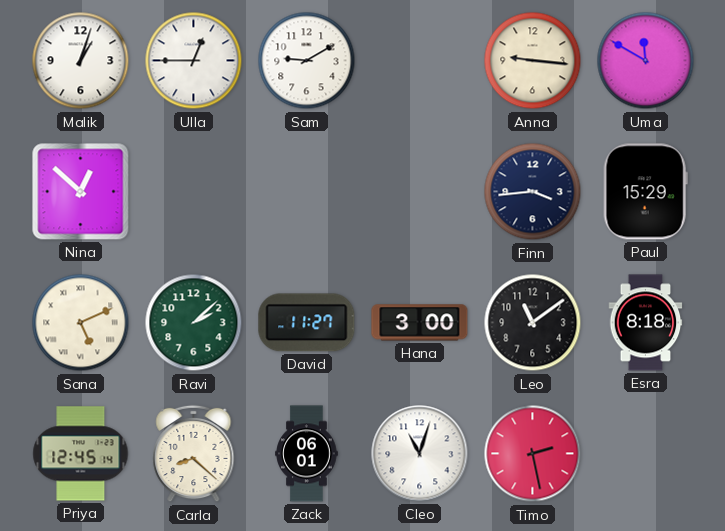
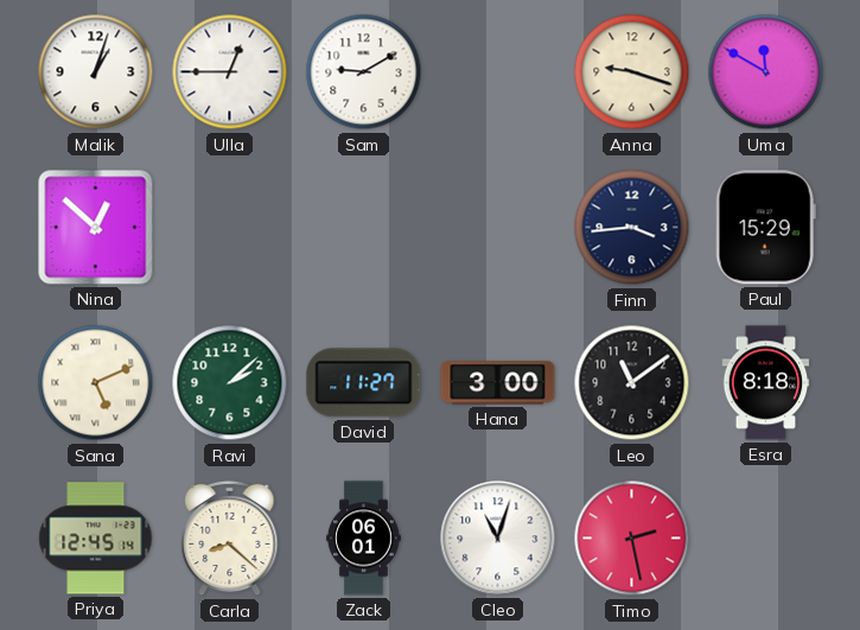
Anna: 9:16 -> 9:18
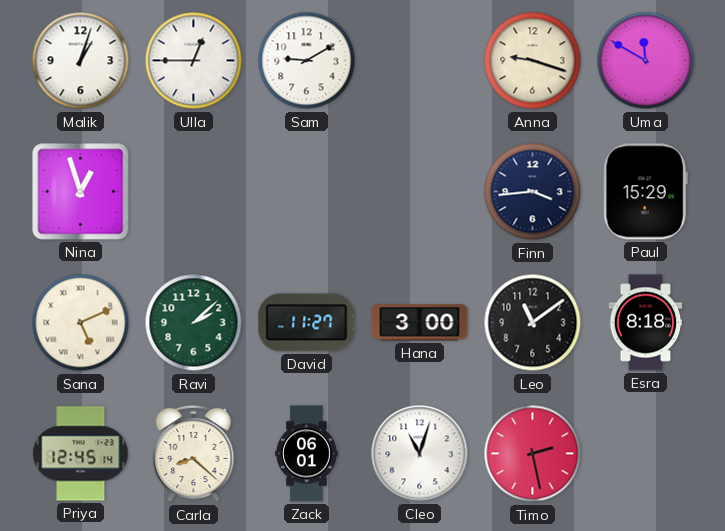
Nina: 12:52 -> 12:57
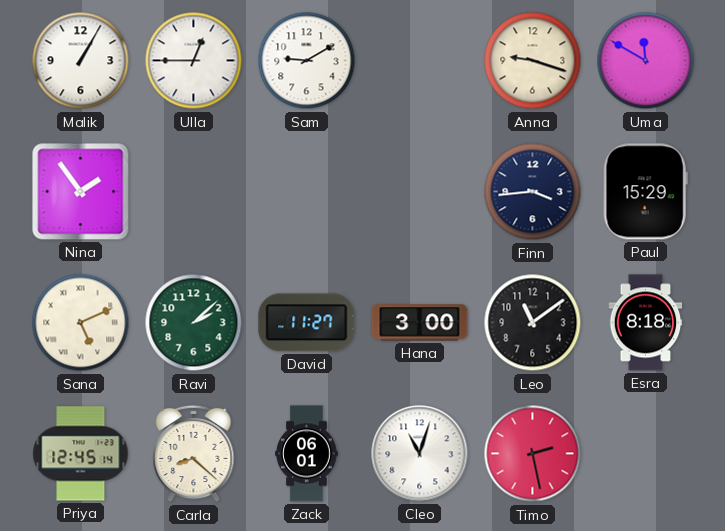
Malik: 1:03 -> 1:05
Nina: 12:57 -> 1:54
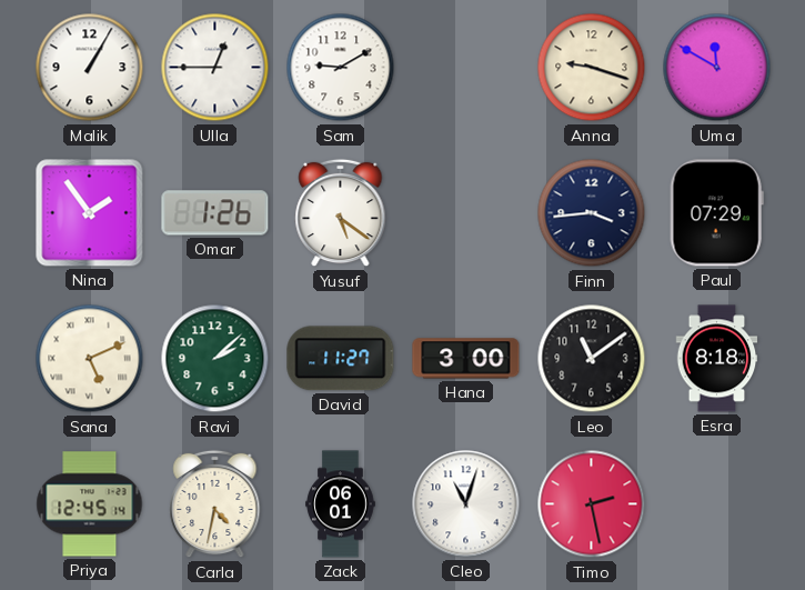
Omar: none -> 1:26
Yusuf: none -> 5:21
Paul: 15:29 -> 07:29
Carla: 8:22 -> 4:32
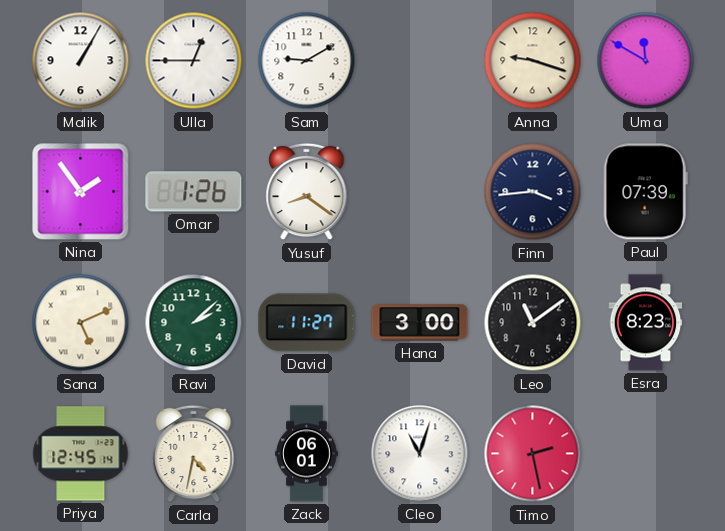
Yusuf: 5:21 -> 8:21
Paul: 07:29 -> 07:39
Esra: 8:18 -> 8:23
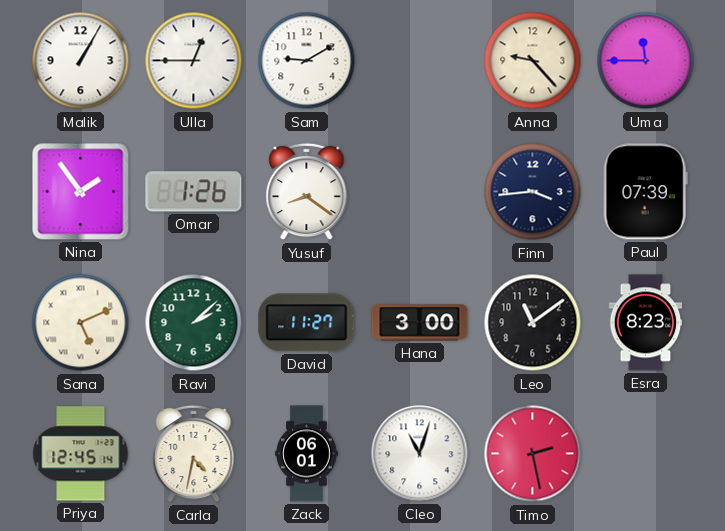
Anna: 9:18 -> 9:23
Uma: 11:50 -> 11:45
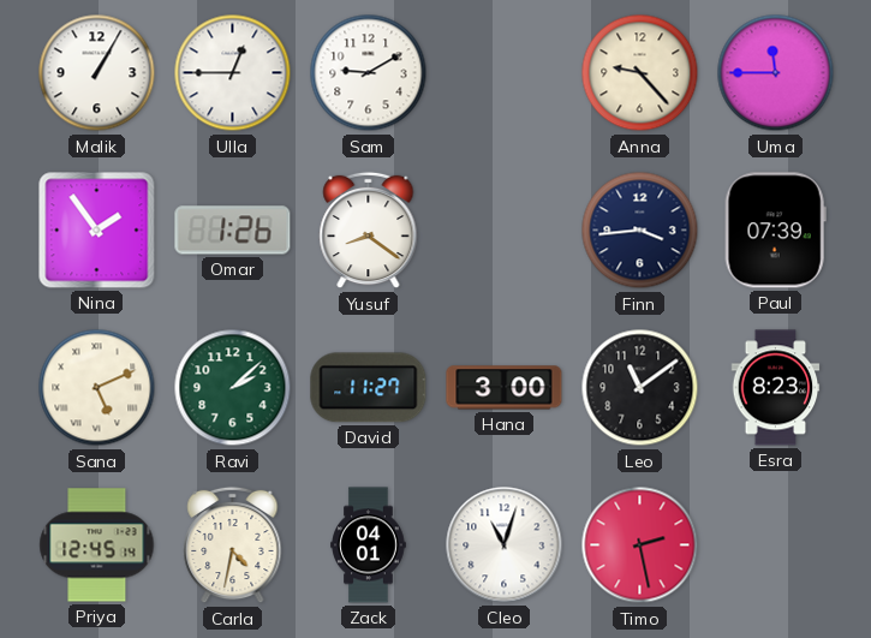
Zack: 06:01 -> 04:01
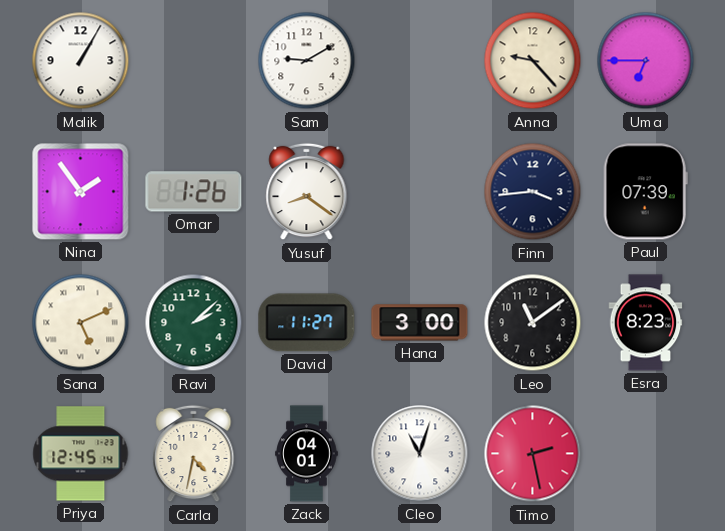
Ulla: 12:45 -> none
Uma: 11:45 -> 6:45
